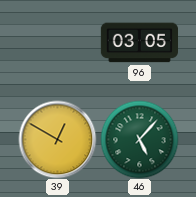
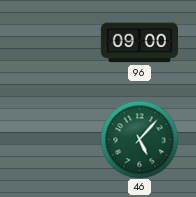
96: 03:05 -> 09:00
39: 12:50 -> none
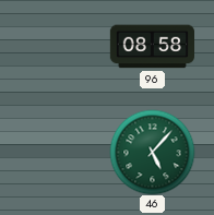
96: 09:00 -> 08:58
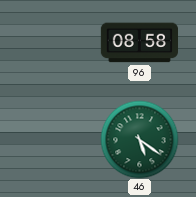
46: 5:07 -> 5:21
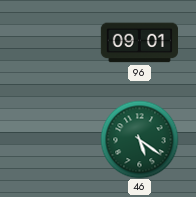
96: 08:58 -> 09:01
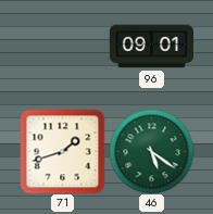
71: none -> 1:42
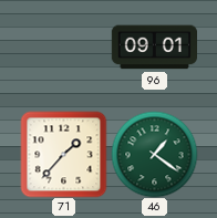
71: 1:42 -> 1:37
46: 5:21 -> 1:21
